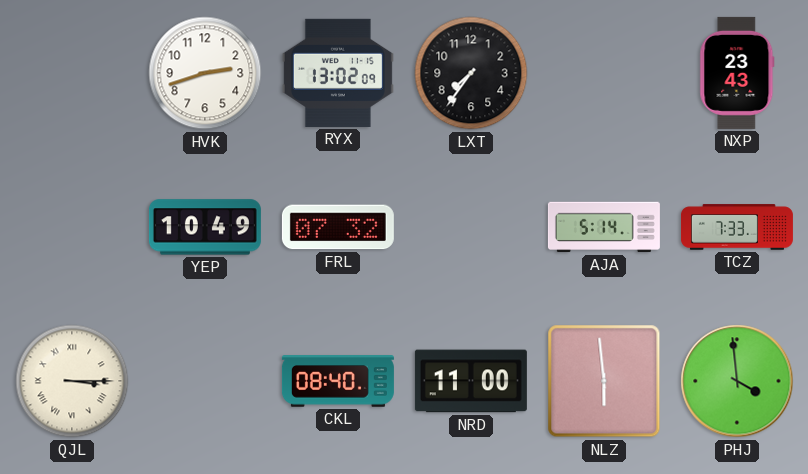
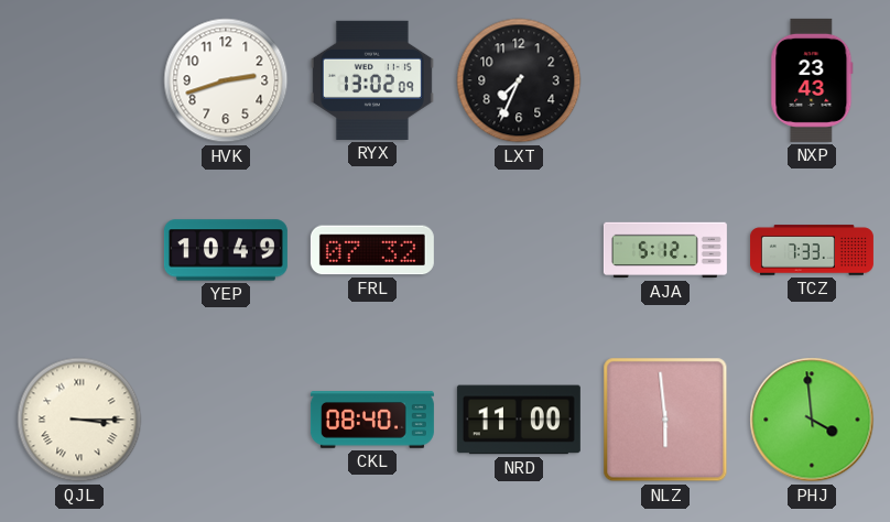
LXT: 7:36 -> 7:34
AJA: 5:14 -> 5:12
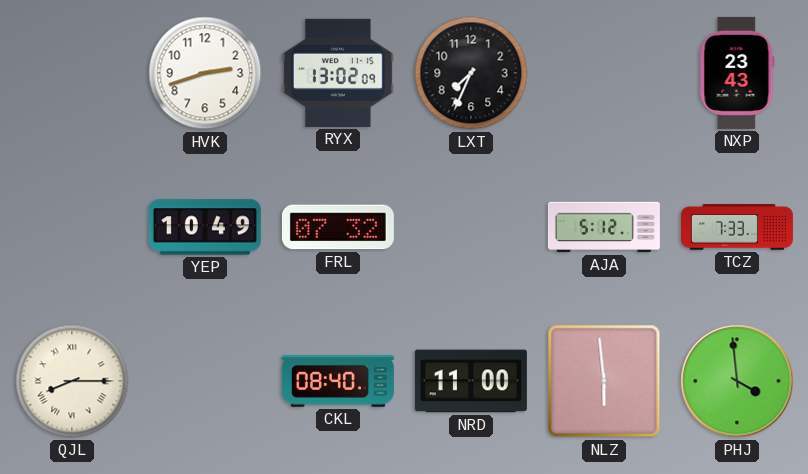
QJL: 3:15 -> 8:15
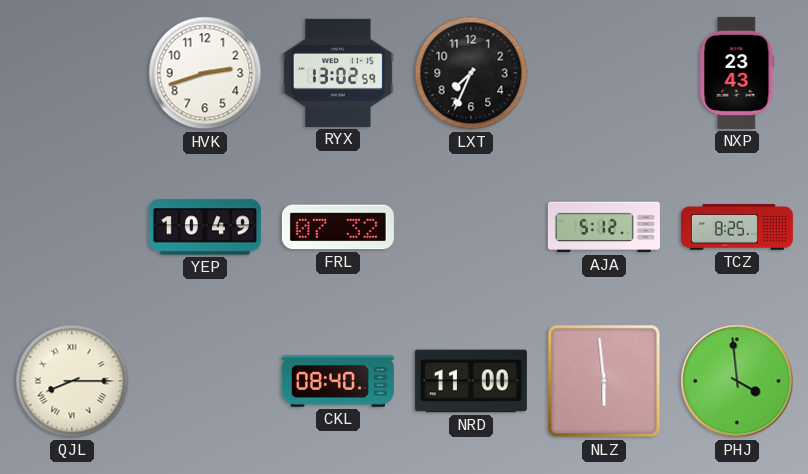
RYX: 13:02:09 -> 13:02:59
TCZ: 7:33 -> 8:25
